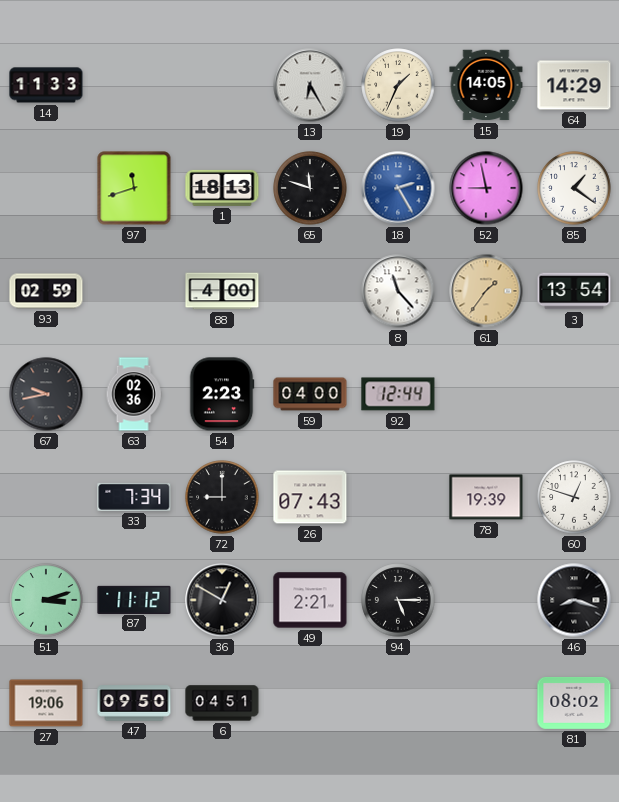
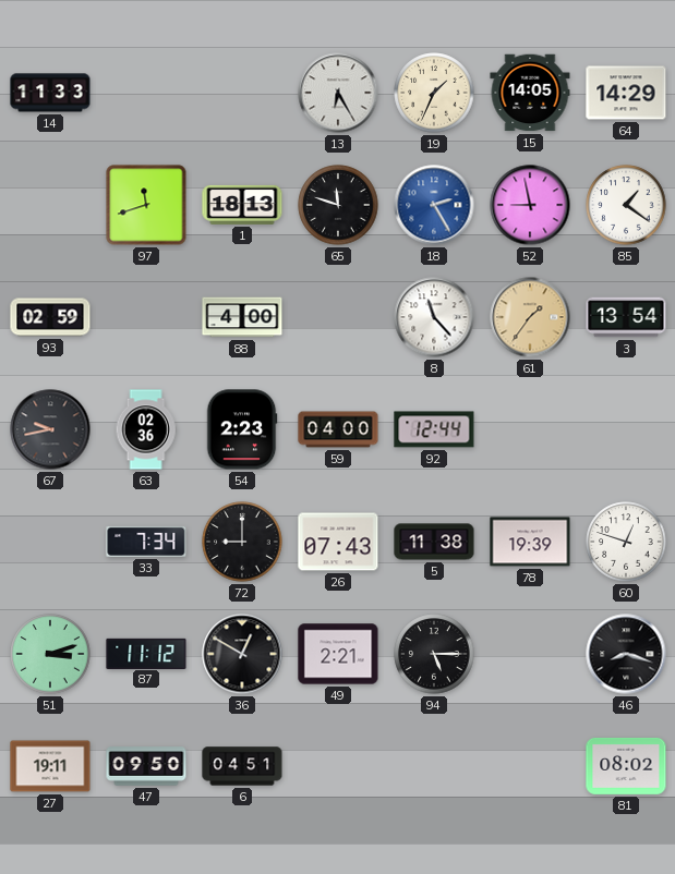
5: none -> 11:38
27: 19:06 -> 19:11
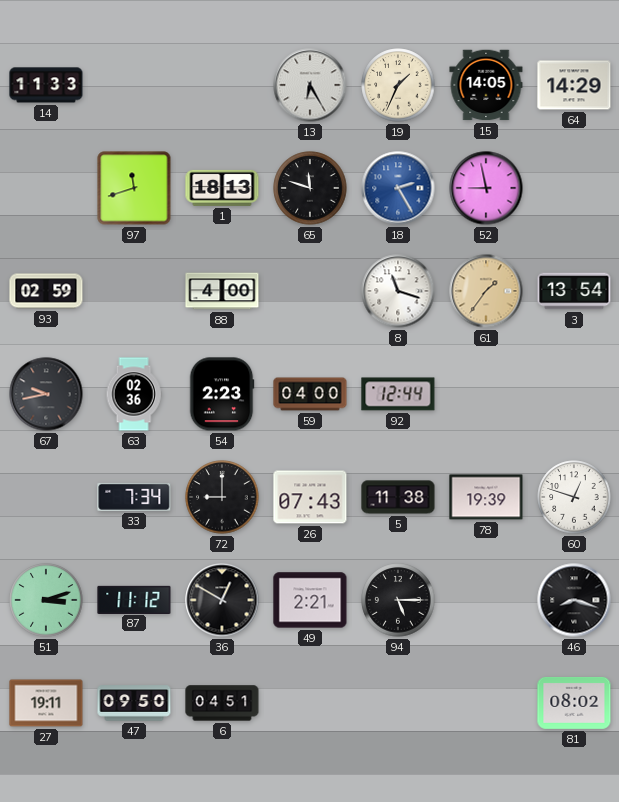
85: 1:21 -> none
8: 11:23 -> 11:18
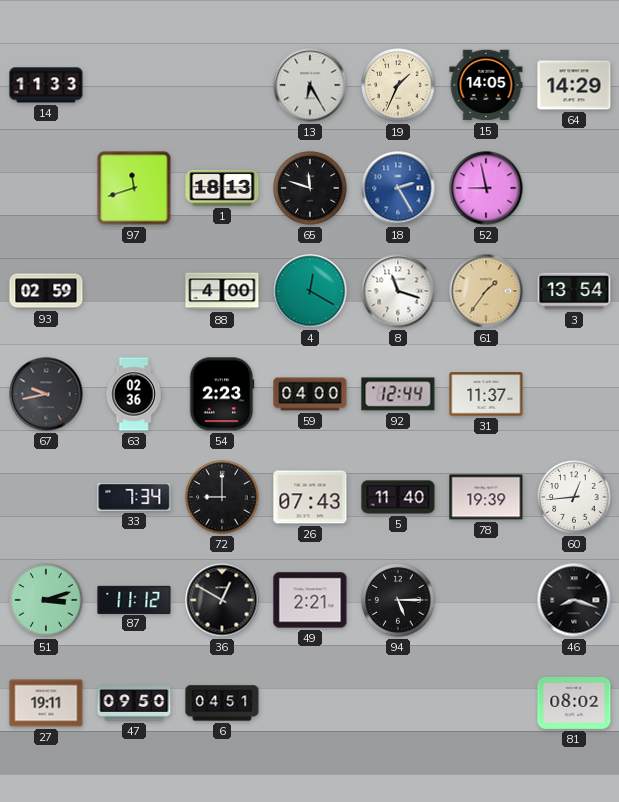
4: none -> 12:20
31: none -> 11:37
5: 11:38 -> 11:40
60: 12:48 -> 12:44
